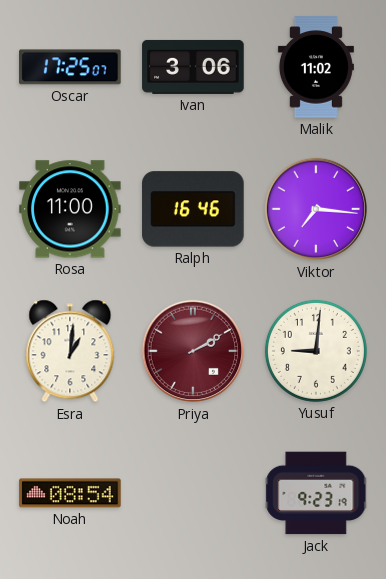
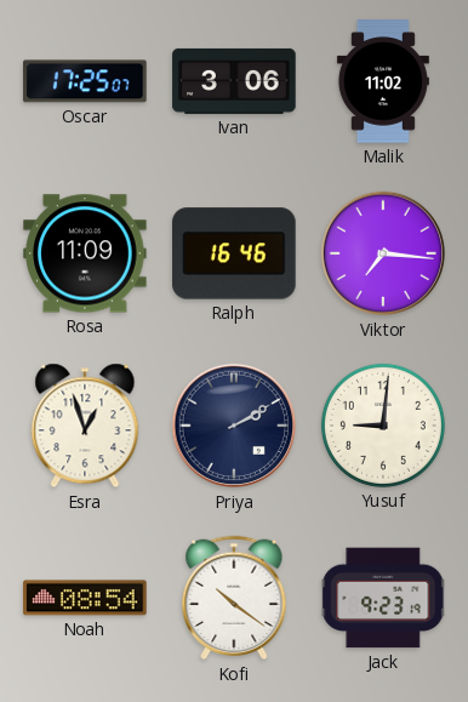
Rosa: 11:00 -> 11:09
Esra: 1:01 -> 12:57
Priya dial: burgundy -> navy
Kofi: none -> 10:21
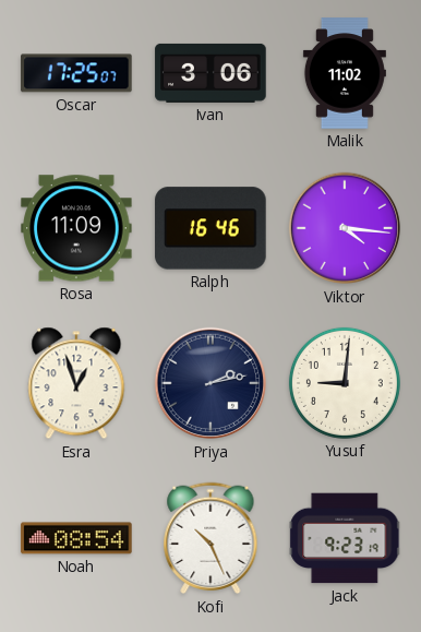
Viktor: 7:16 -> 4:16
Priya: 2:10 -> 2:13
Kofi: 10:21 -> 10:26
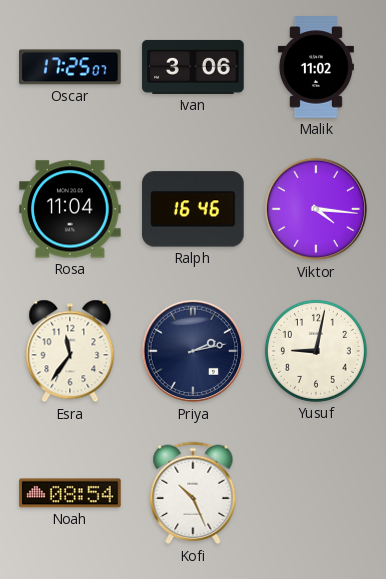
Rosa: 11:09 -> 11:04
Esra: 12:57 -> 11:36
Yusuf: 9:01 -> 9:02
Jack: 9:23 -> none
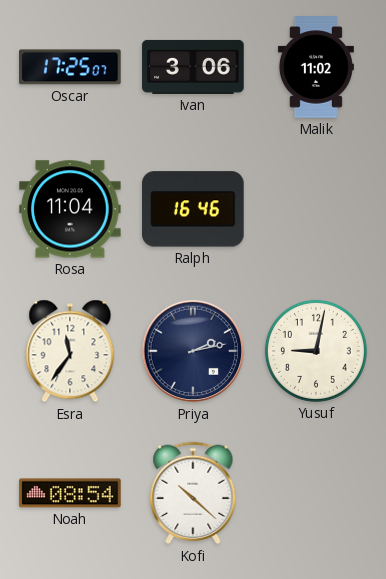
Viktor: 4:16 -> none
Kofi: 10:26 -> 10:22
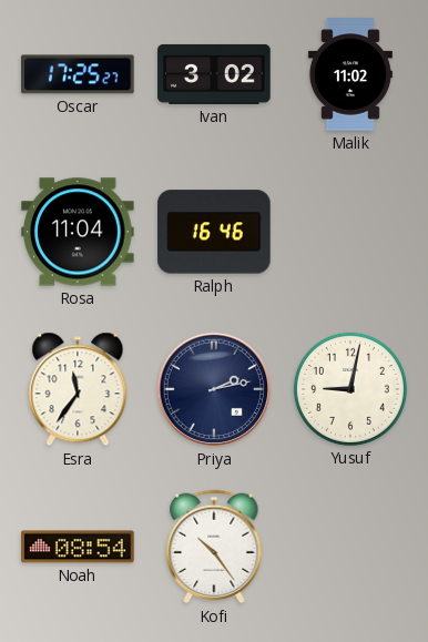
Oscar: 17:25:07 -> 17:25:27
Ivan: 3:06 -> 3:02
Kofi: 10:22 -> 10:24
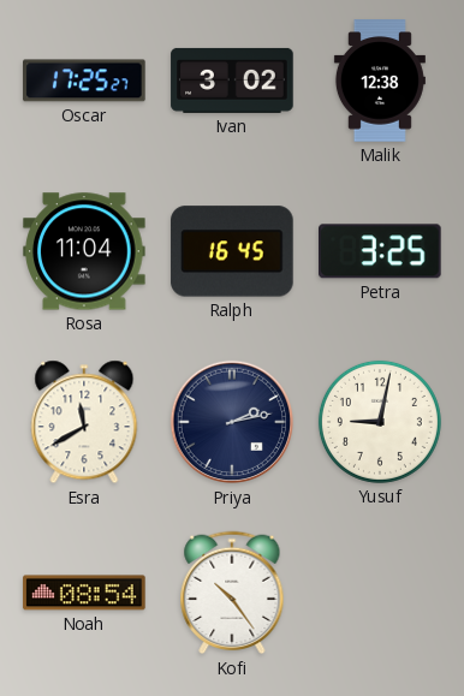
Malik: 11:02 -> 12:38
Ralph: 16:46 -> 16:45
Petra: none -> 3:25
Esra: 11:36 -> 11:40
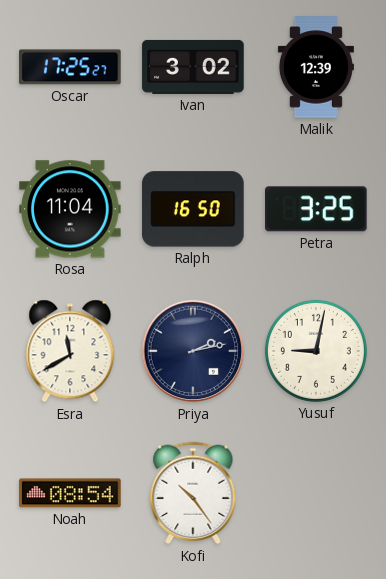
Malik: 12:38 -> 12:39
Ralph: 16:45 -> 16:50
